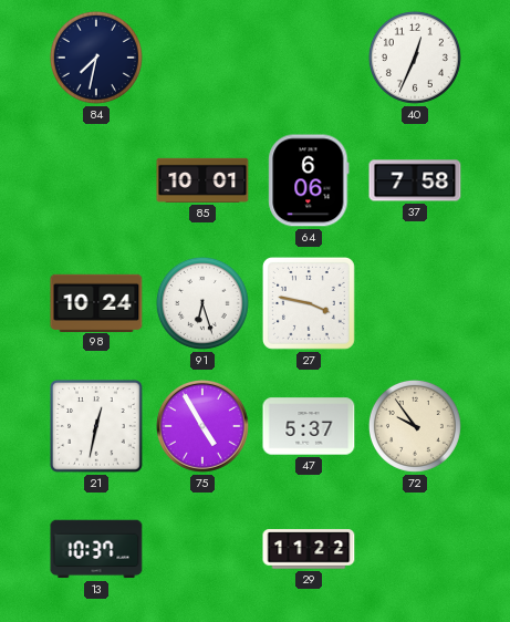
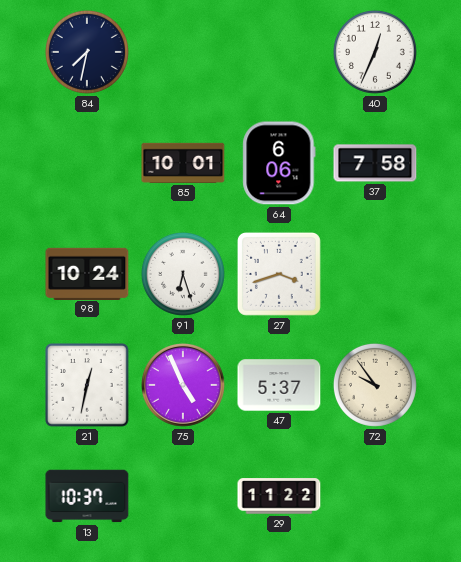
27: 3:47 -> 3:42
75: 4:55 -> 4:56
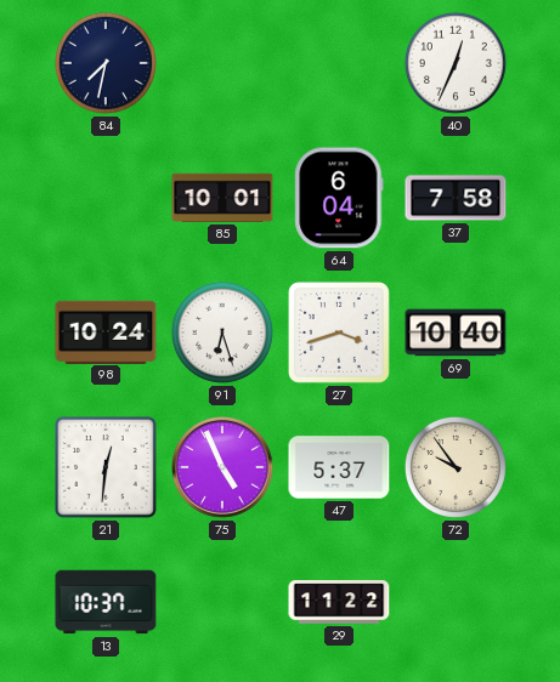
64: 6:06 -> 6:04
69: none -> 10:40
21: 12:32 -> 12:31
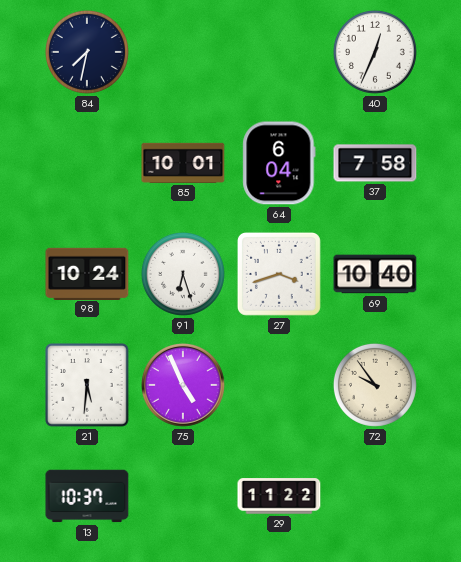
21: 12:31 -> 5:31
47: 5:37 -> none
